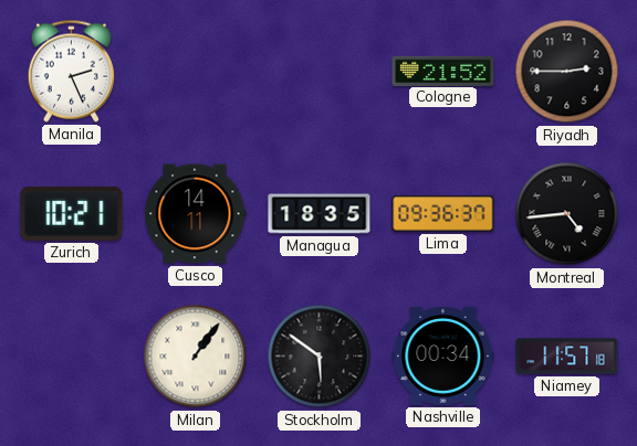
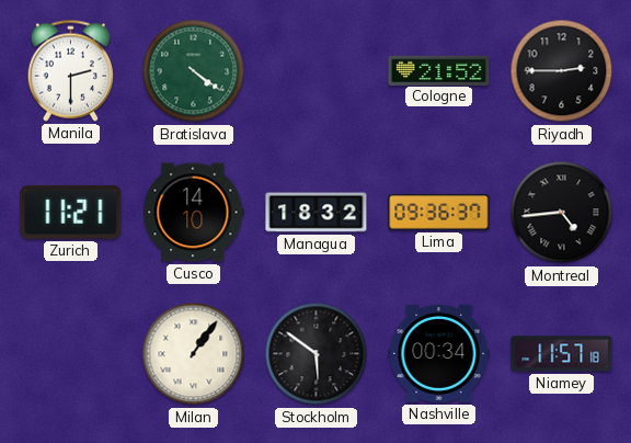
Manila: 2:26 -> 2:30
Bratislava: none -> 4:21
Zurich: 10:21 -> 11:21
Cusco: 14:11 -> 14:10
Managua: 18:35 -> 18:32
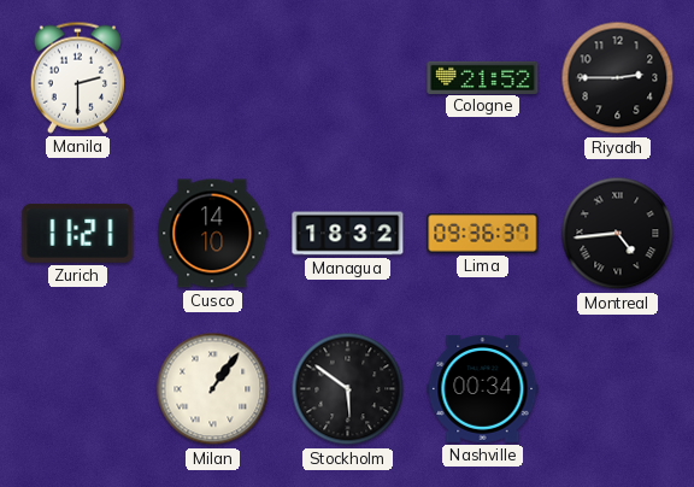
Bratislava: 4:21 -> none
Niamey: 11:57 -> none
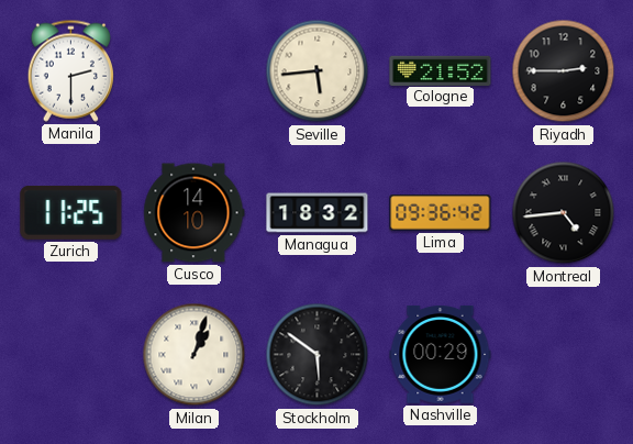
Seville: none -> 5:44
Zurich: 11:21 -> 11:25
Lima: 09:36:37 -> 09:36:42
Milan: 1:06 -> 1:03
Nashville: 00:34 -> 00:29
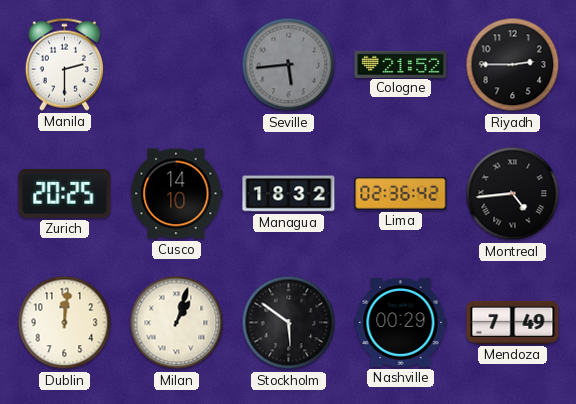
Seville dial: cream -> grey
Zurich: 11:25 -> 20:25
Lima: 09:36 -> 02:36
Dublin: none -> 12:01
Mendoza: none -> 7:49
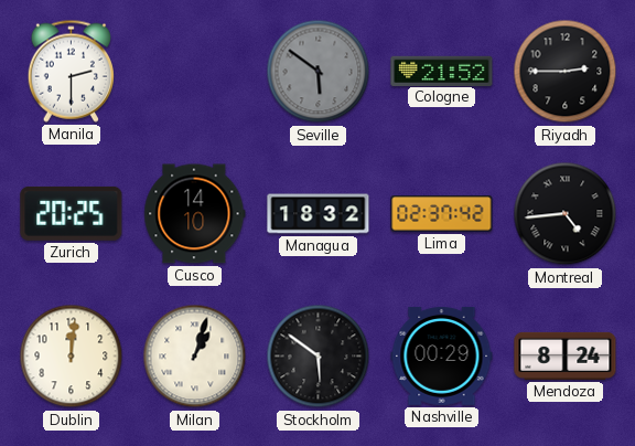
Seville: 5:44 -> 5:51
Lima: 02:36 -> 02:37
Mendoza: 7:49 -> 8:24
